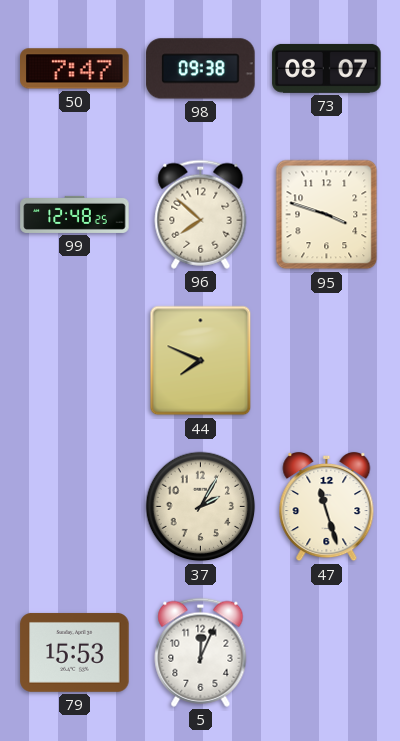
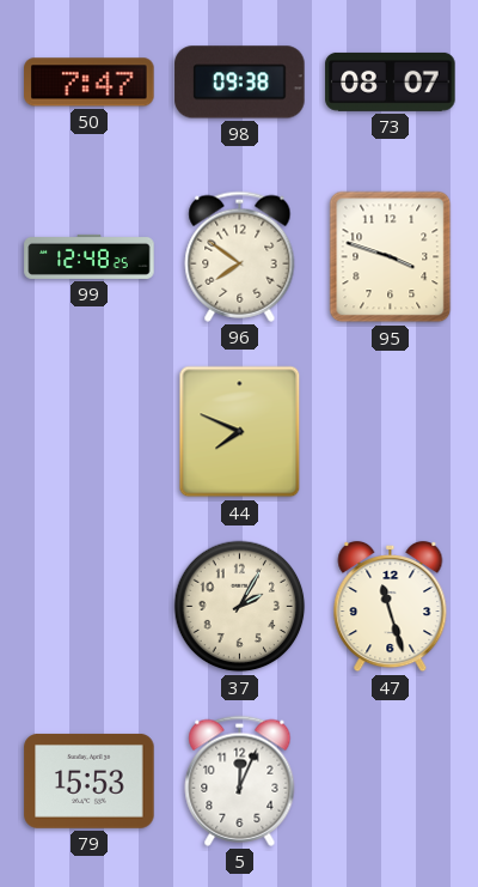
96: 7:52 -> 7:51
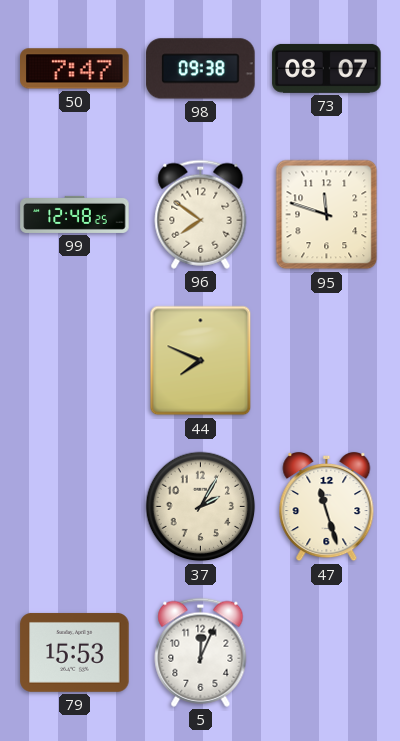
95: 3:48 -> 11:48
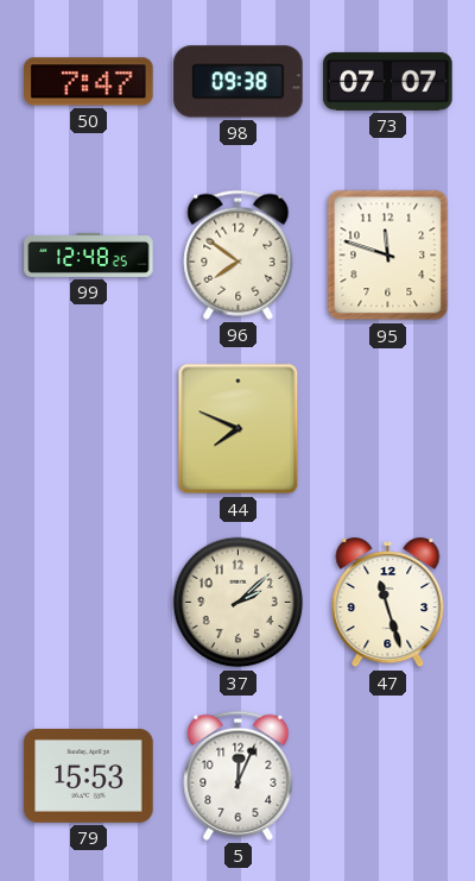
73: 08:07 -> 07:07
37: 2:05 -> 2:08
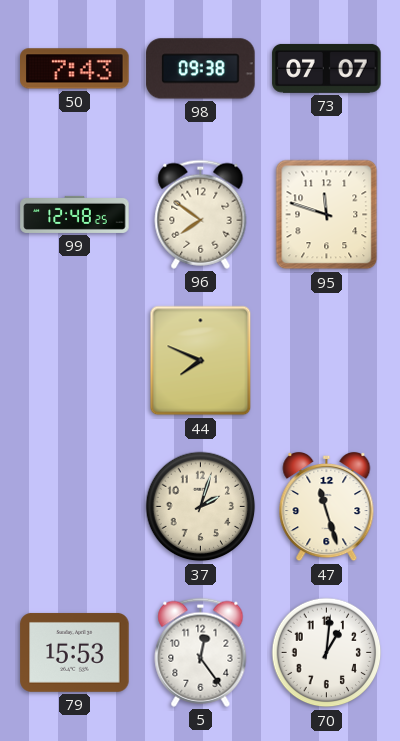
50: 7:47 -> 7:43
37: 2:08 -> 2:03
5: 12:04 -> 12:24
70: none -> 1:01
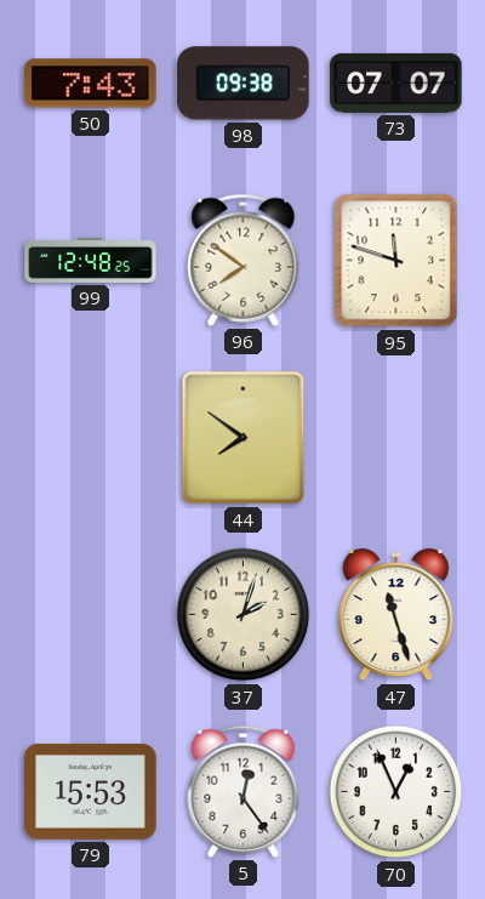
44: 7:49 -> 7:51
70: 1:01 -> 12:56
